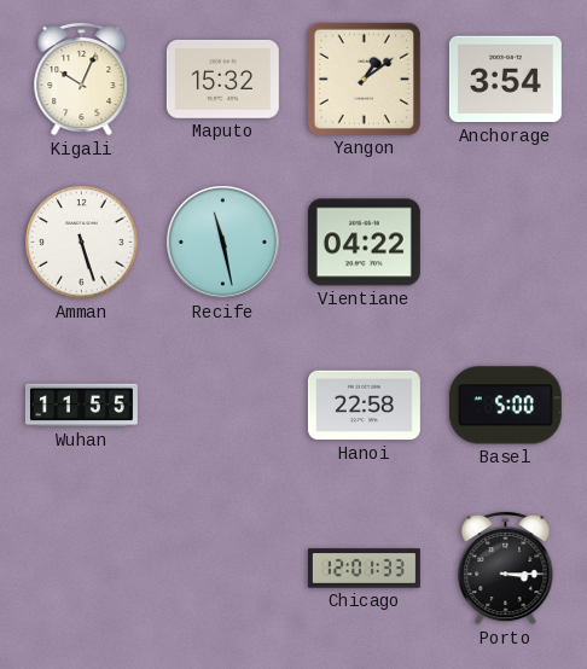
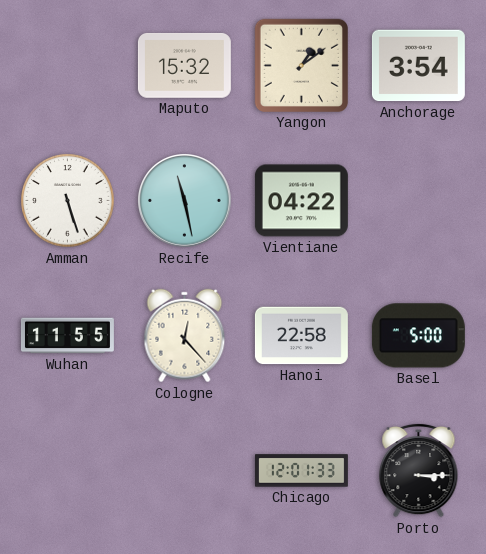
Kigali: 10:04 -> none
Cologne: none -> 12:23
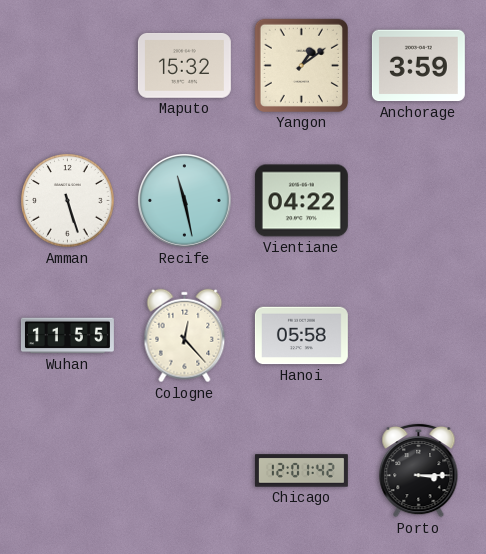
Anchorage: 3:54 -> 3:59
Hanoi: 22:58 -> 05:58
Basel: 5:00 -> none
Chicago: 12:01:33 -> 12:01:42
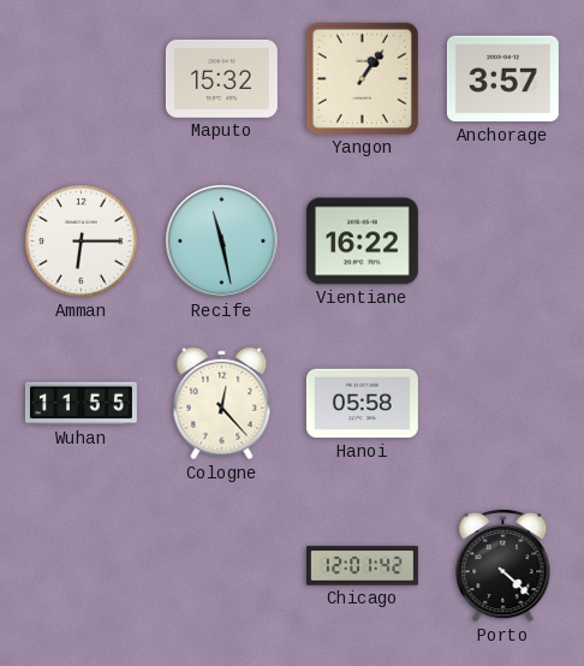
Yangon: 1:09 -> 1:06
Anchorage: 3:59 -> 3:57
Amman: 5:27 -> 6:15
Vientiane: 04:22 -> 16:22
Porto: 3:15 -> 4:22
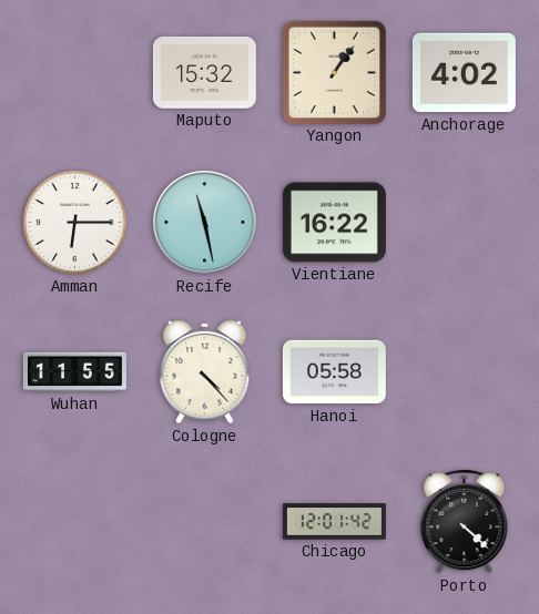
Anchorage: 3:57 -> 4:02
Cologne: 12:23 -> 4:23
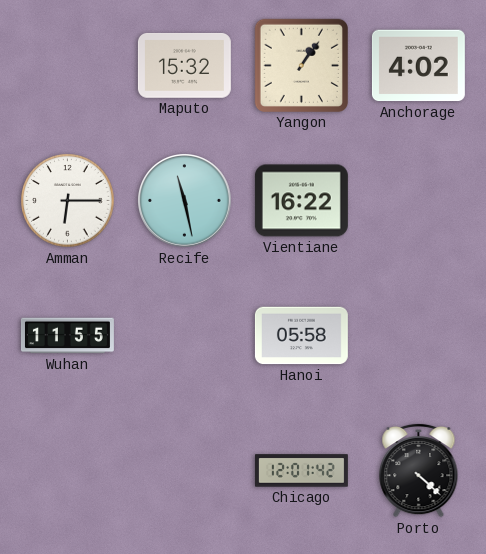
Cologne: 4:23 -> none
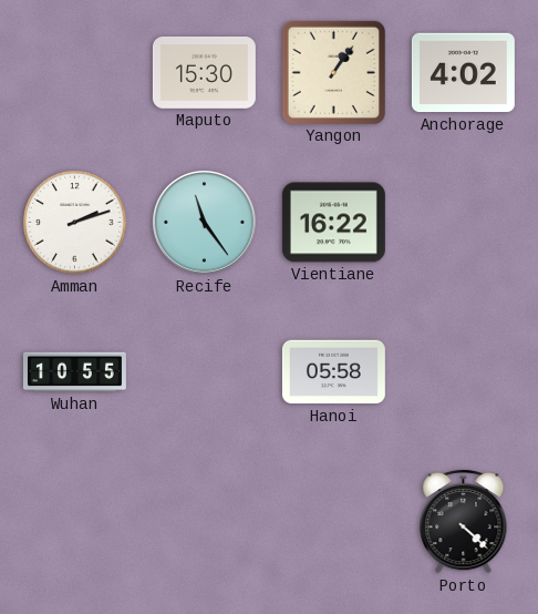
Maputo: 15:32 -> 15:30
Amman: 6:15 -> 2:12
Recife: 11:28 -> 11:24
Wuhan: 11:55 -> 10:55
Chicago: 12:01 -> none
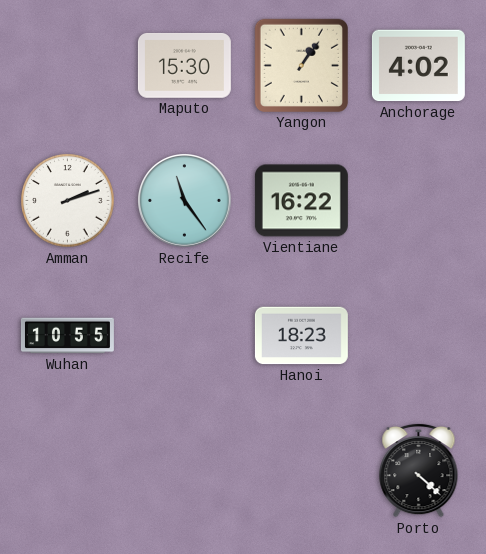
Hanoi: 05:58 -> 18:23
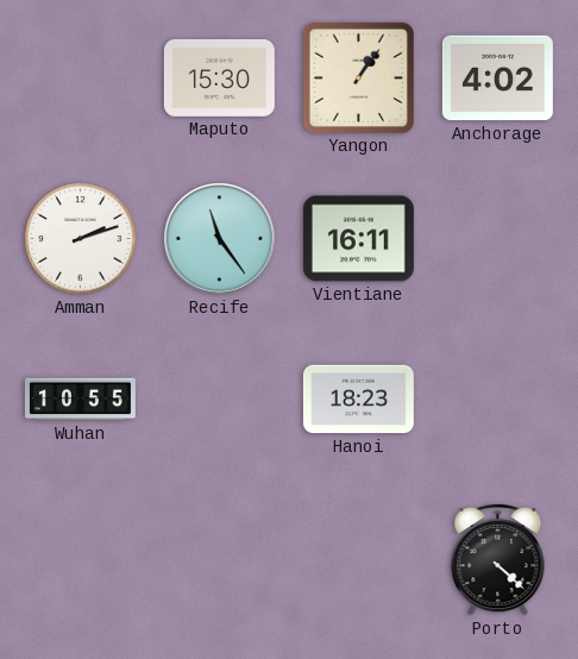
Vientiane: 16:22 -> 16:11
